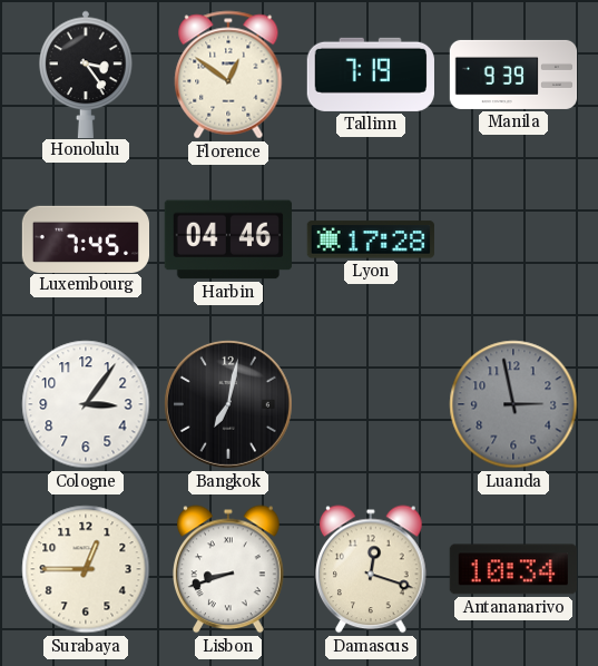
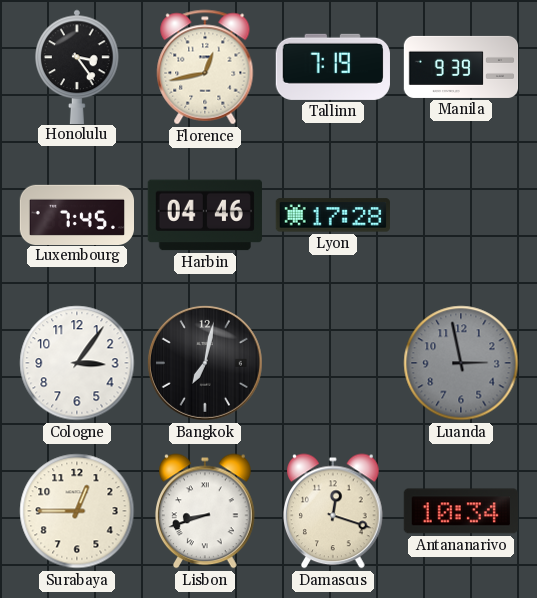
Florence: 12:51 -> 12:43
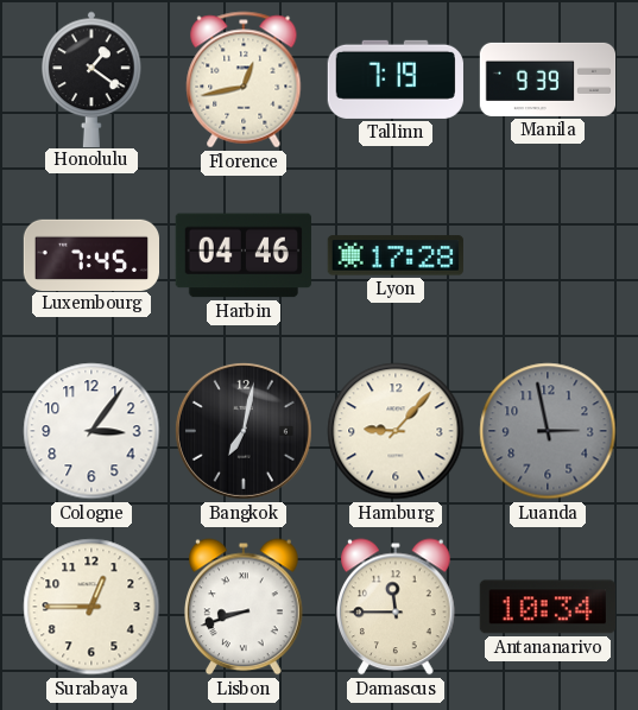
Honolulu: 3:24 -> 1:21
Hamburg: none -> 9:07
Damascus: 12:18 -> 11:45
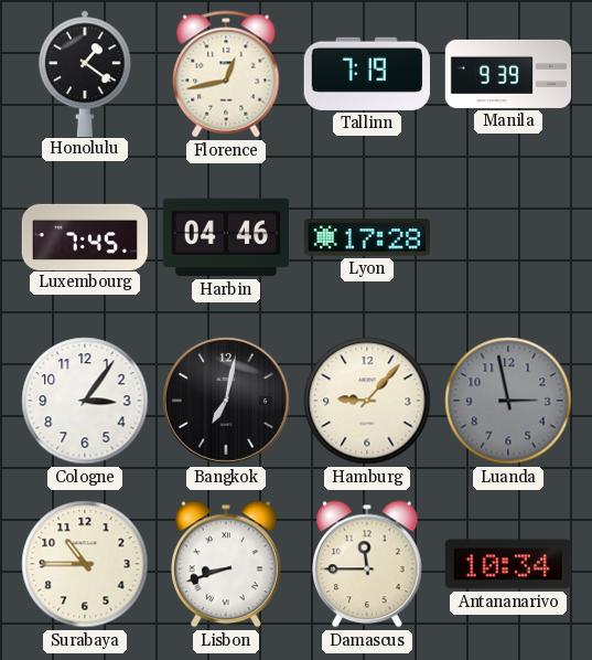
Surabaya: 12:45 -> 10:45
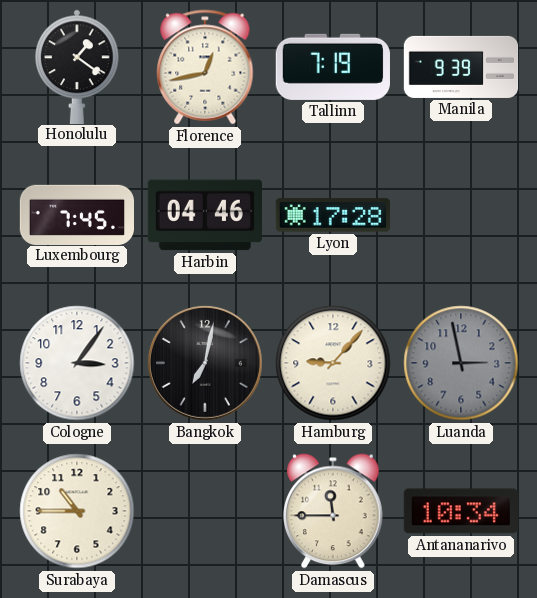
Lisbon: 8:42 -> none
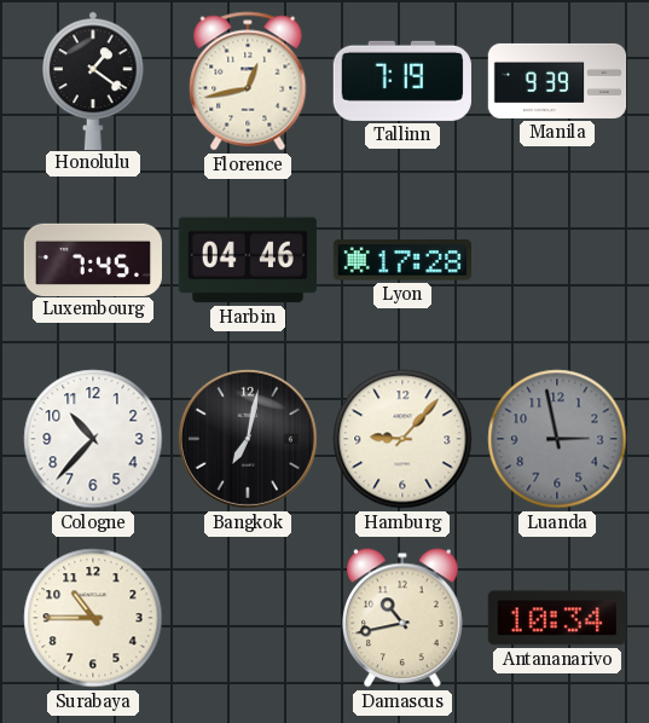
Cologne: 3:06 -> 10:37
Damascus: 11:45 -> 10:43
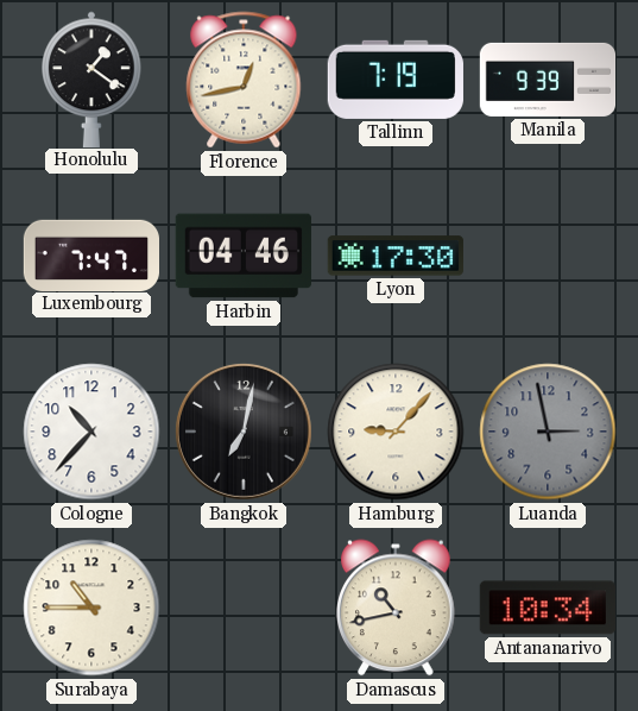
Luxembourg: 7:45 -> 7:47
Lyon: 17:28 -> 17:30
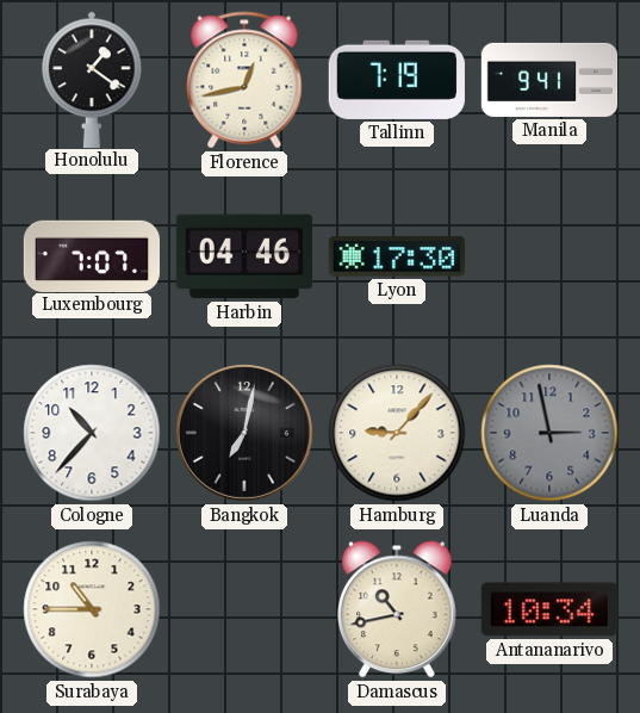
Manila: 9:39 -> 9:41
Luxembourg: 7:47 -> 7:07
